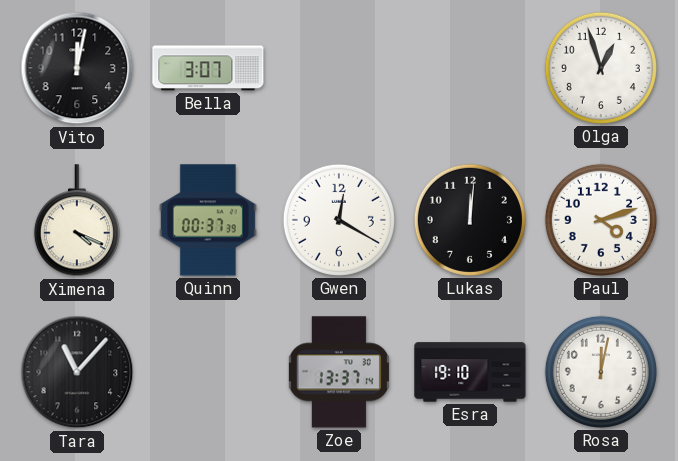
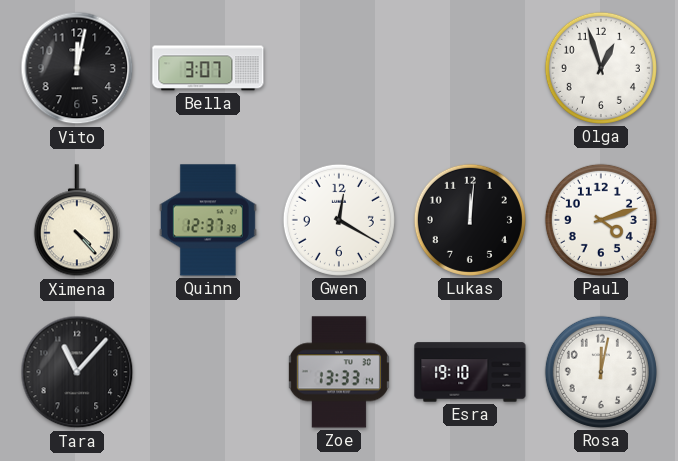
Ximena: 4:19 -> 4:23
Quinn: 00:37 -> 12:37
Zoe: 13:37 -> 13:33
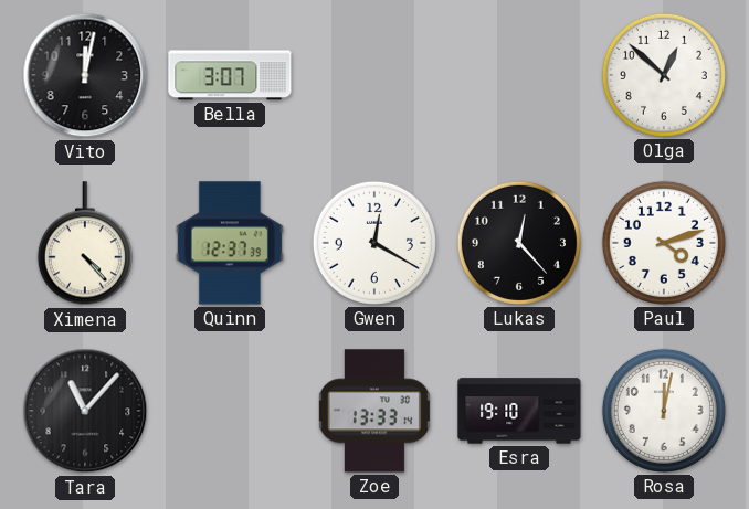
Olga: 12:57 -> 12:52
Lukas: 12:01 -> 12:23
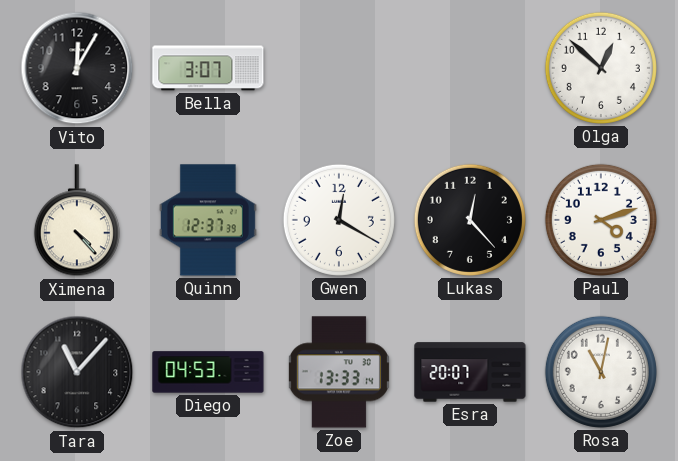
Vito: 12:02 -> 12:05
Diego: none -> 04:53
Esra: 19:10 -> 20:07
Rosa: 12:02 -> 11:02
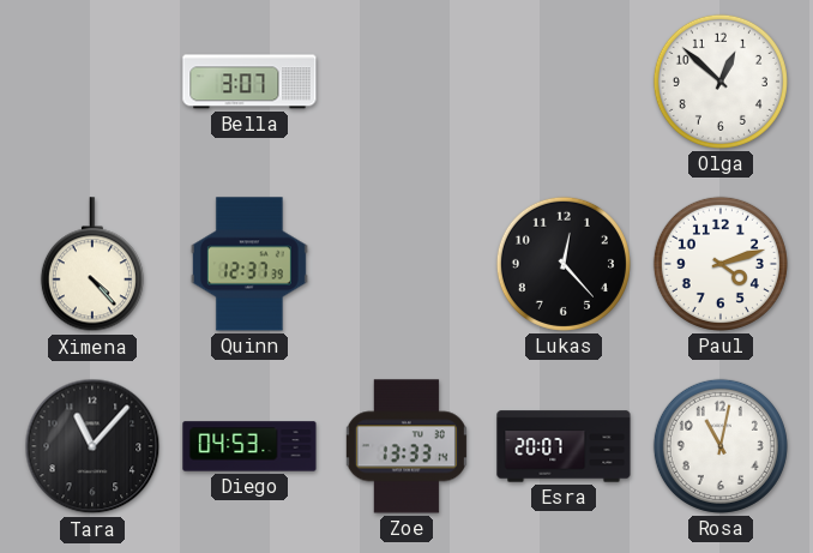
Vito: 12:05 -> none
Gwen: 12:20 -> none
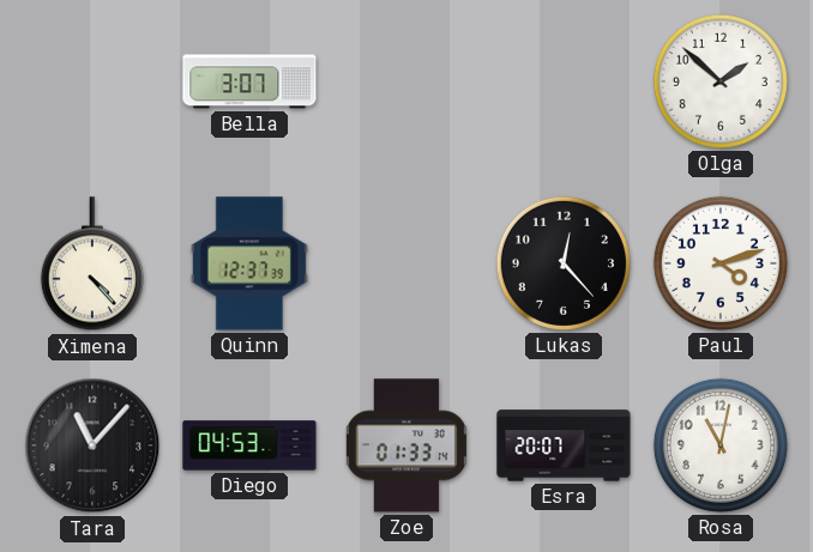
Olga: 12:52 -> 1:52
Zoe: 13:33 -> 01:33
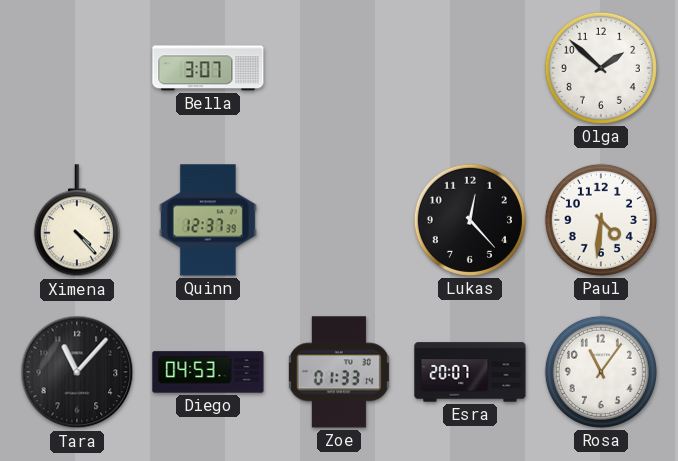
Paul: 4:12 -> 4:31
Rosa: 11:02 -> 11:06
